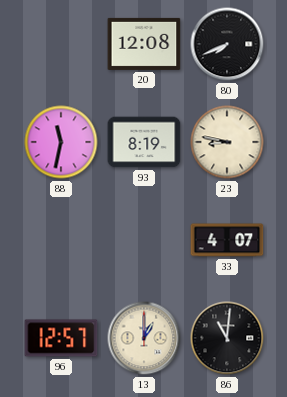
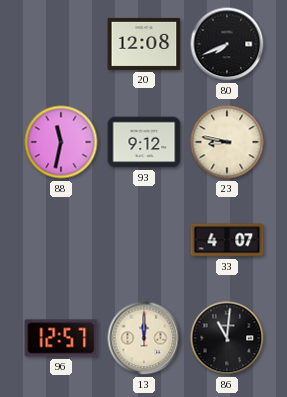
93: 8:19 -> 9:12
13: 1:00 -> 12:00
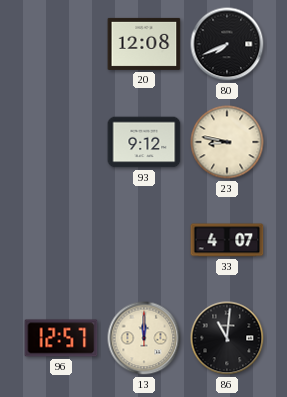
88: 11:32 -> none
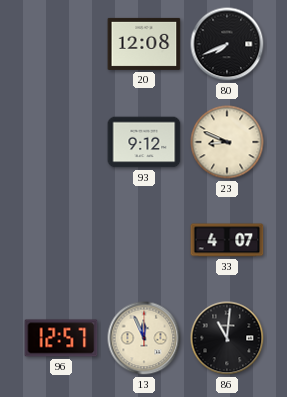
23: 8:47 -> 8:49
13: 12:00 -> 11:56
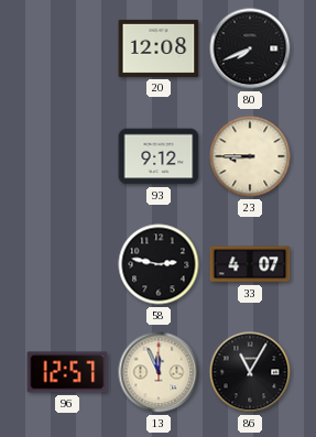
23: 8:49 -> 8:45
58: none -> 2:47
86: 11:01 -> 11:05
